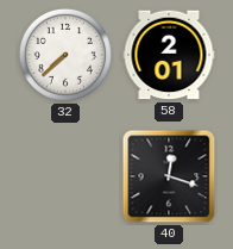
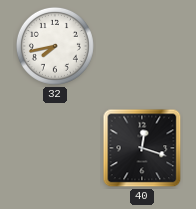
32: 7:38 -> 7:43
58: 2:01 -> none
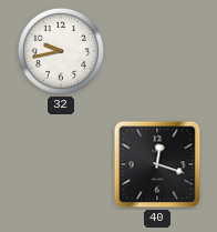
32: 7:43 -> 9:43
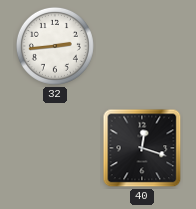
32: 9:43 -> 2:44
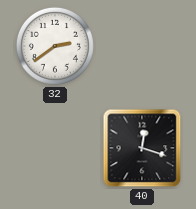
32: 2:44 -> 2:39
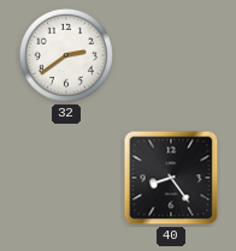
40: 12:18 -> 8:24
